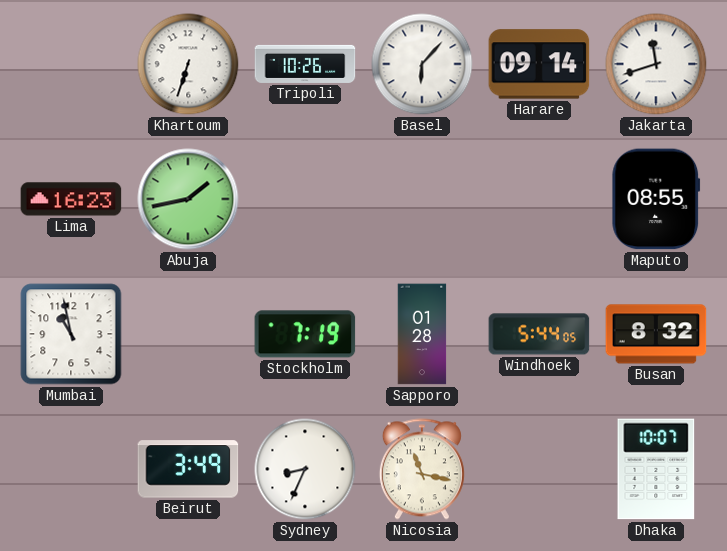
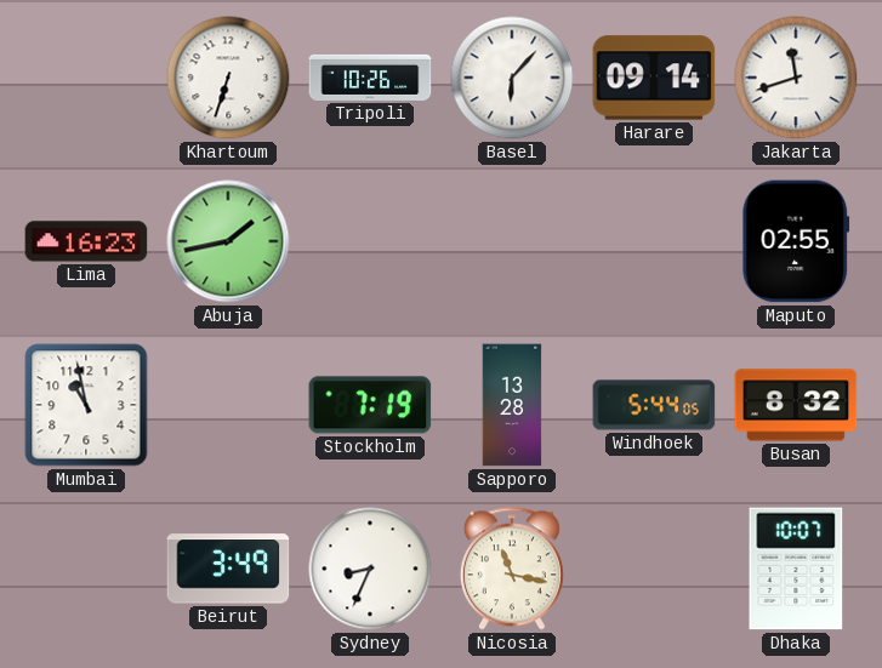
Maputo: 08:55 -> 02:55
Sapporo: 01:28 -> 13:28
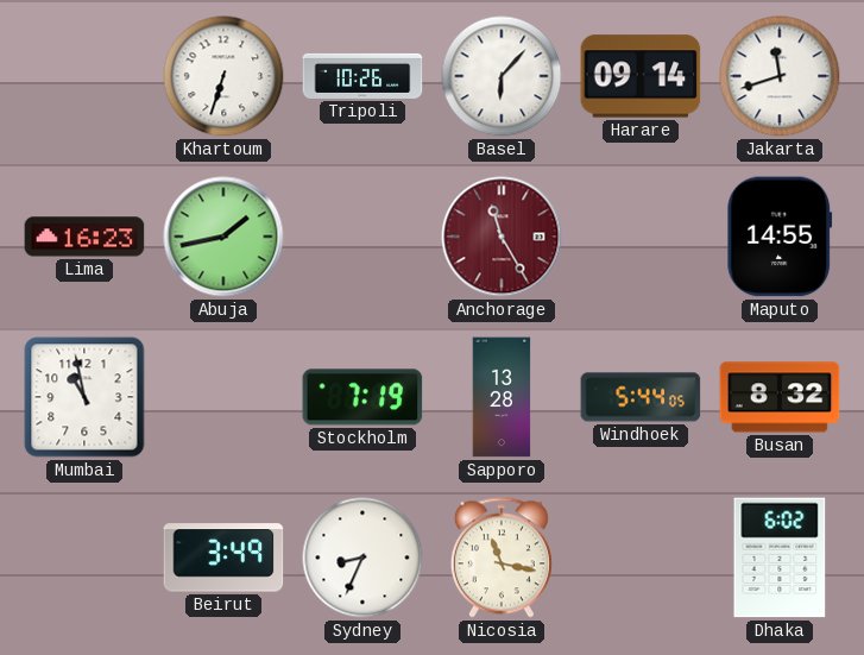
Anchorage: none -> 11:25
Maputo: 02:55 -> 14:55
Dhaka: 10:07 -> 6:02
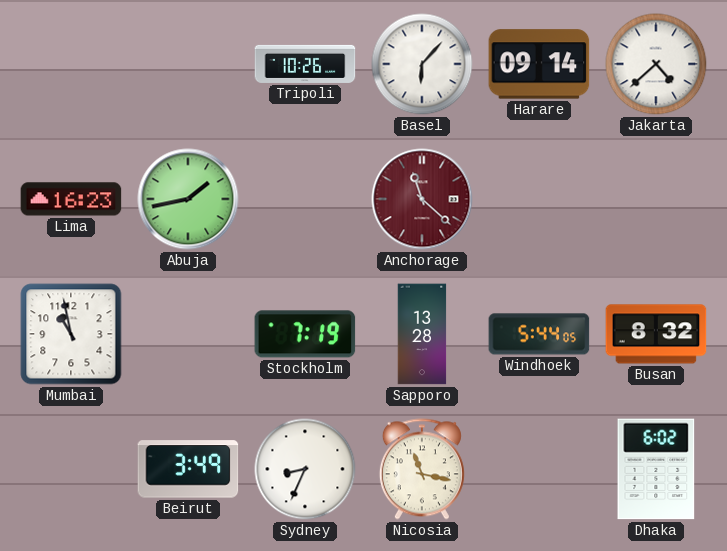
Khartoum: 6:33 -> none
Jakarta: 11:42 -> 4:38
Anchorage: 11:25 -> 11:22
Maputo: 14:55 -> none
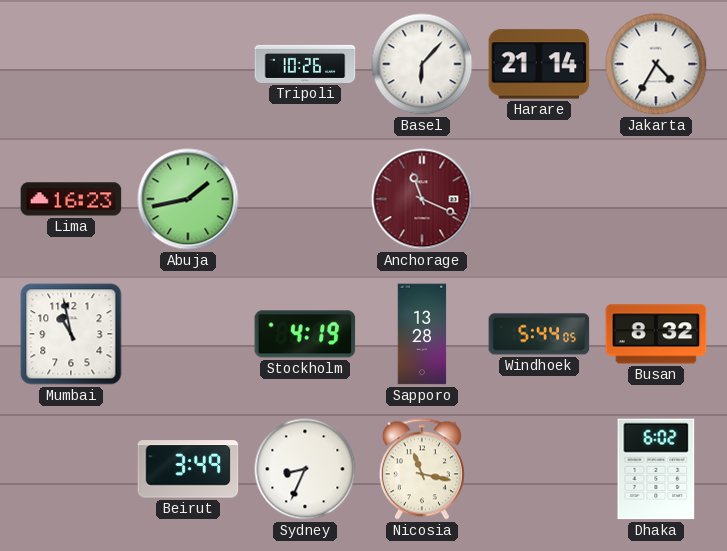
Harare: 09:14 -> 21:14
Jakarta: 4:38 -> 4:35
Anchorage: 11:22 -> 11:19
Stockholm: 7:19 -> 4:19
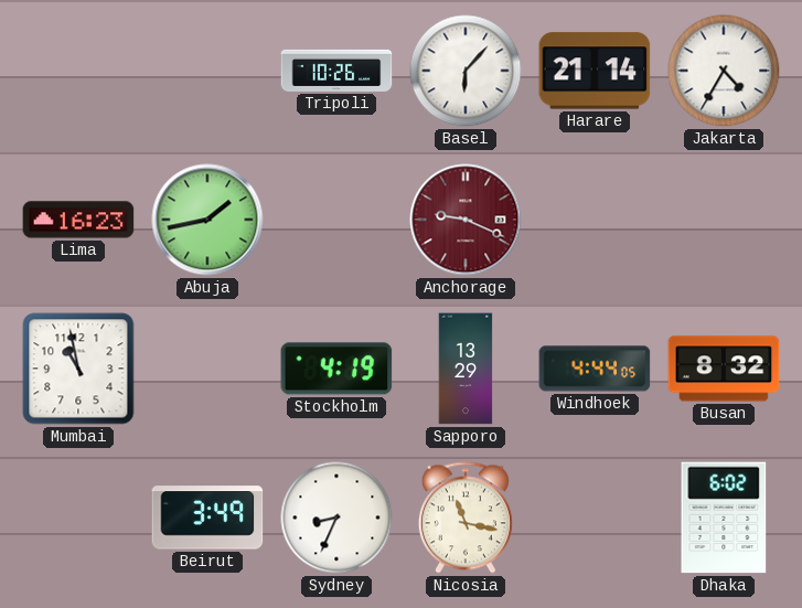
Anchorage: 11:19 -> 9:19
Sapporo: 13:28 -> 13:29
Windhoek: 5:44 -> 4:44
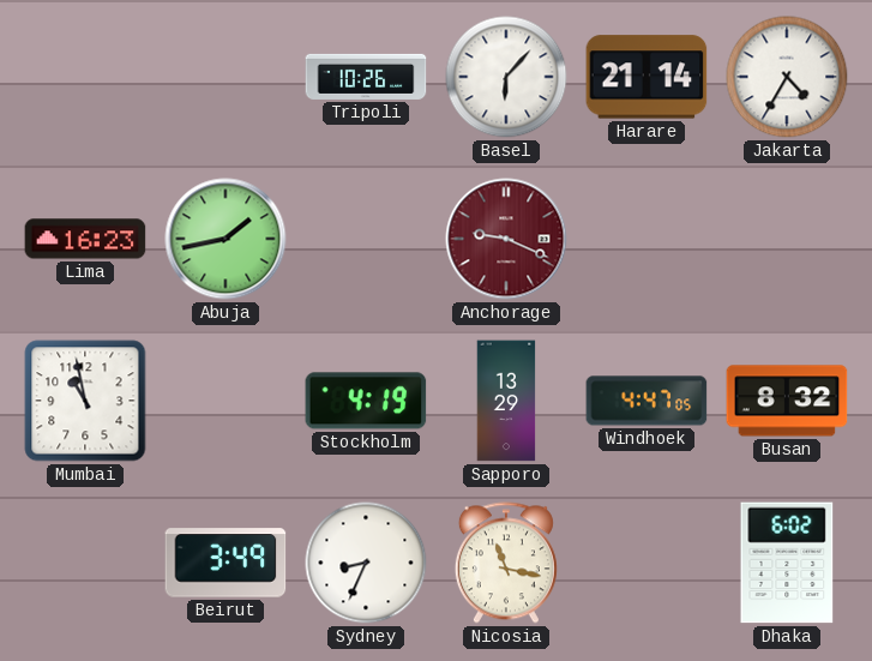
Windhoek: 4:44 -> 4:47
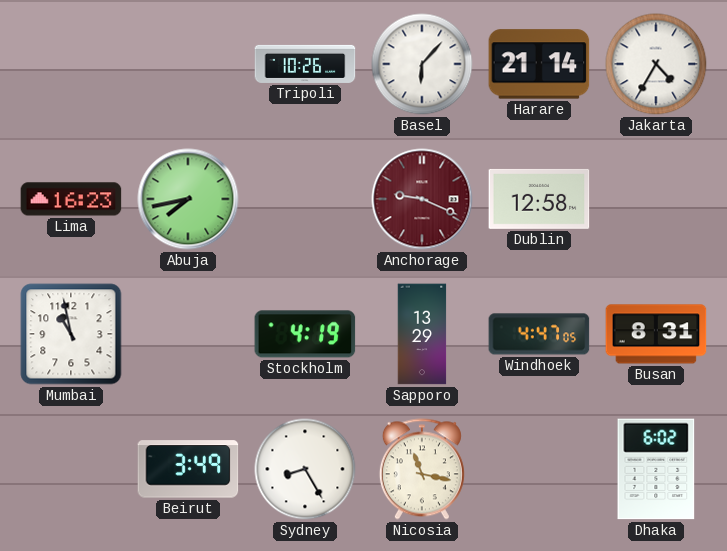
Abuja: 1:43 -> 7:43
Dublin: none -> 12:58
Busan: 8:32 -> 8:31
Sydney: 8:34 -> 8:25
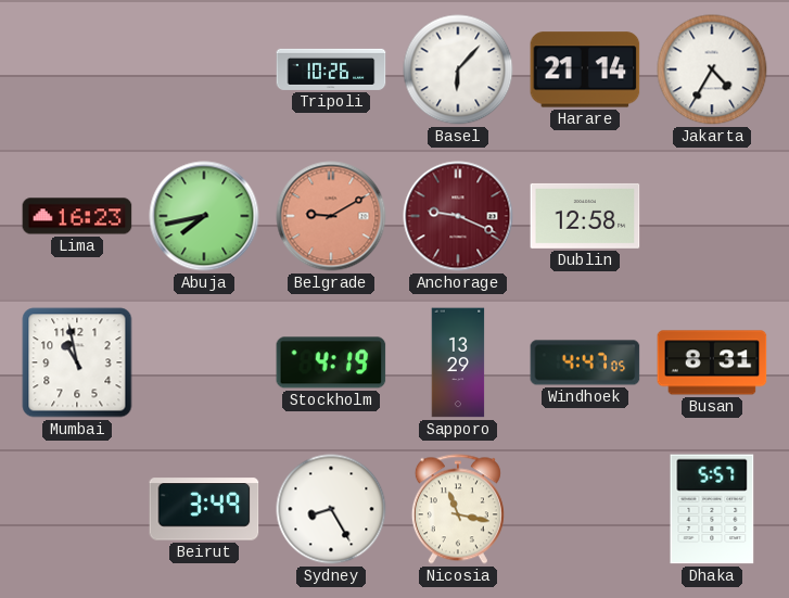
Belgrade: none -> 9:10
Dhaka: 6:02 -> 5:57
